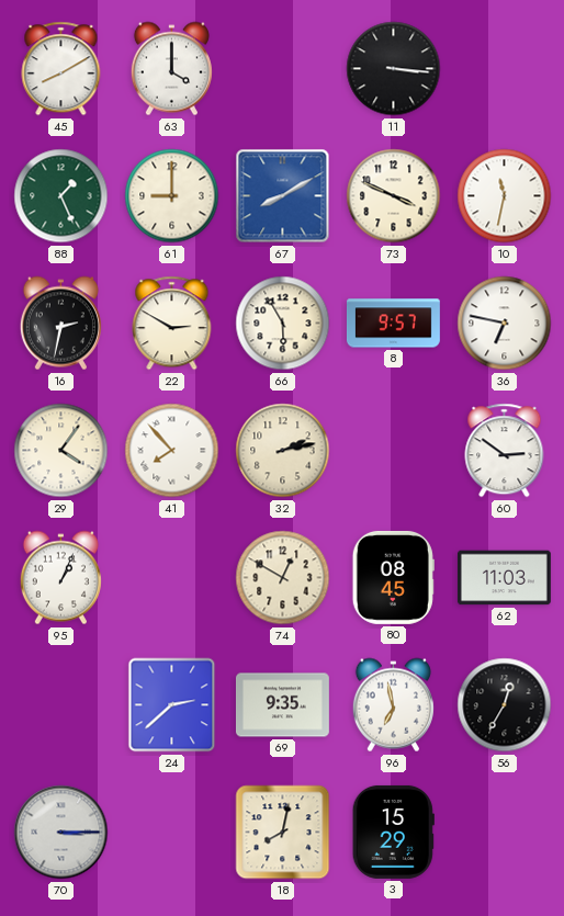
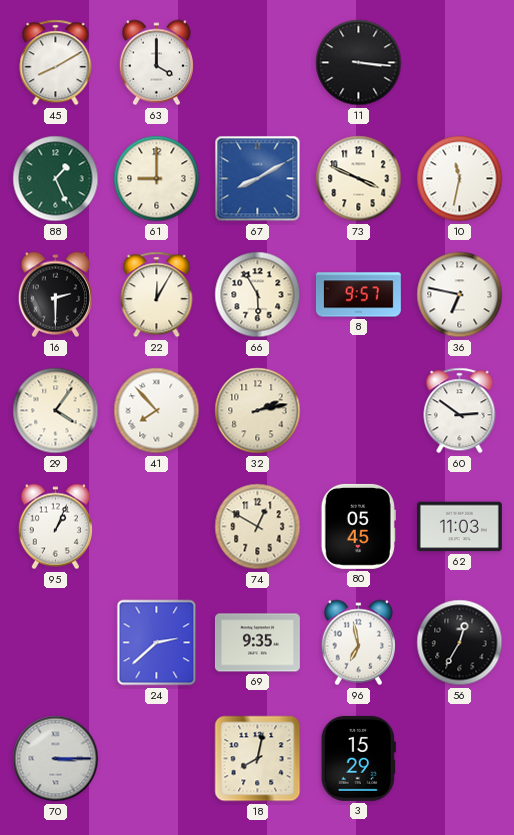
16: 2:32 -> 2:30
22: 2:50 -> 12:05
80: 08:45 -> 05:45
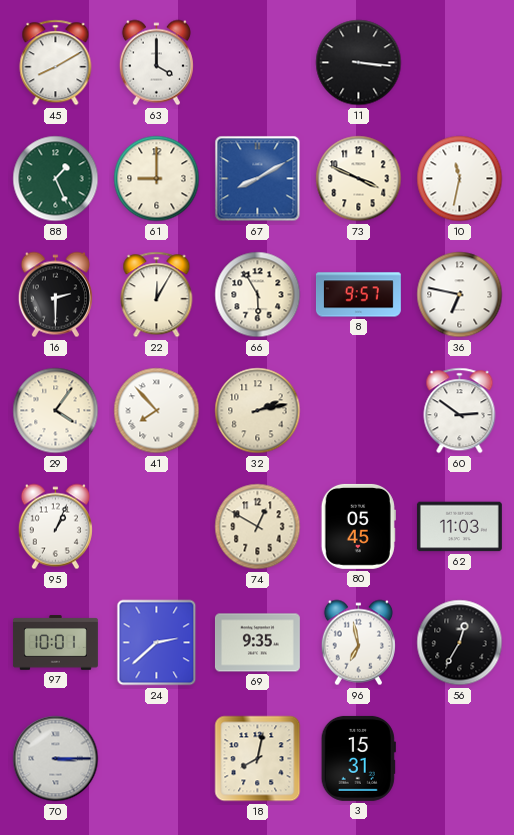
97: none -> 10:01
3: 15:29 -> 15:31
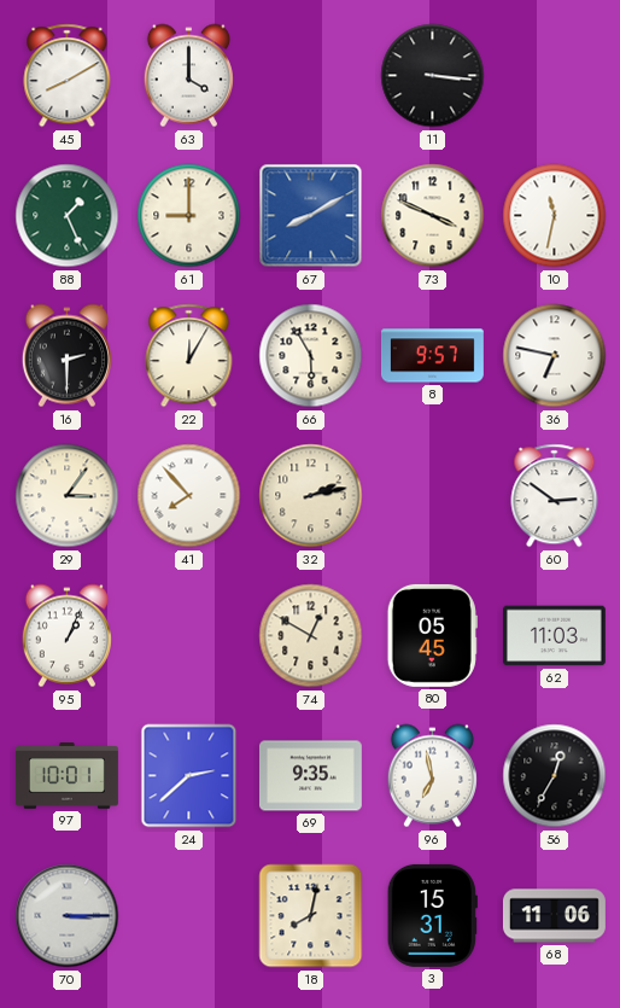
29: 4:06 -> 3:06
68: none -> 11:06
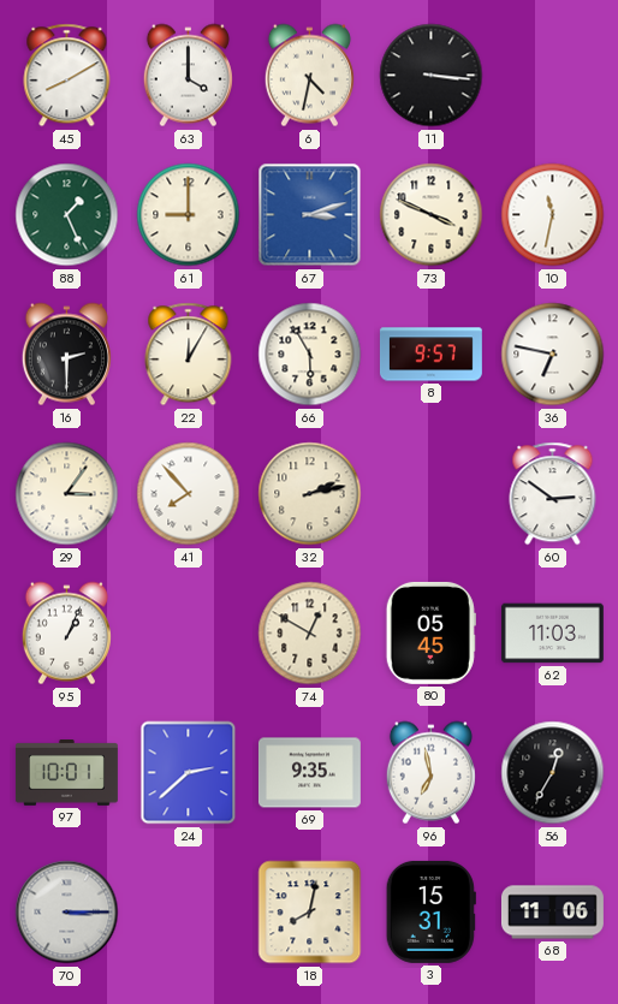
6: none -> 4:32
67: 8:10 -> 3:12
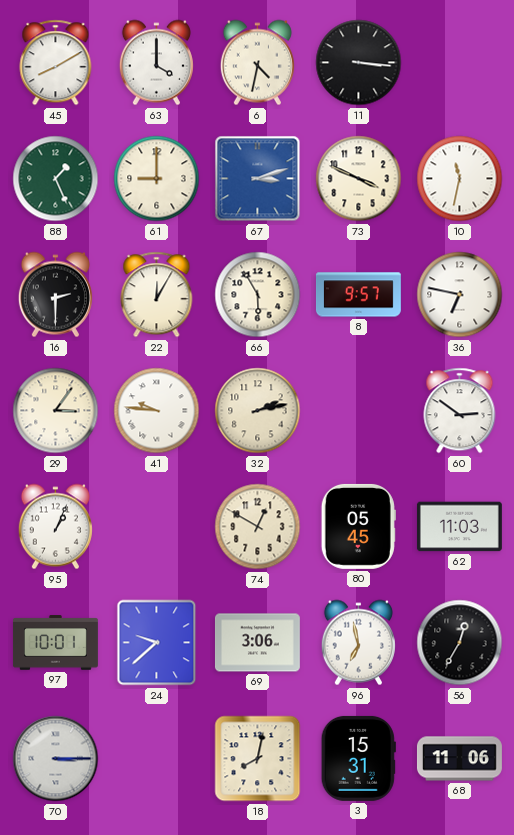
41: 7:53 -> 9:46
24: 2:38 -> 9:38
69: 9:35 -> 3:06
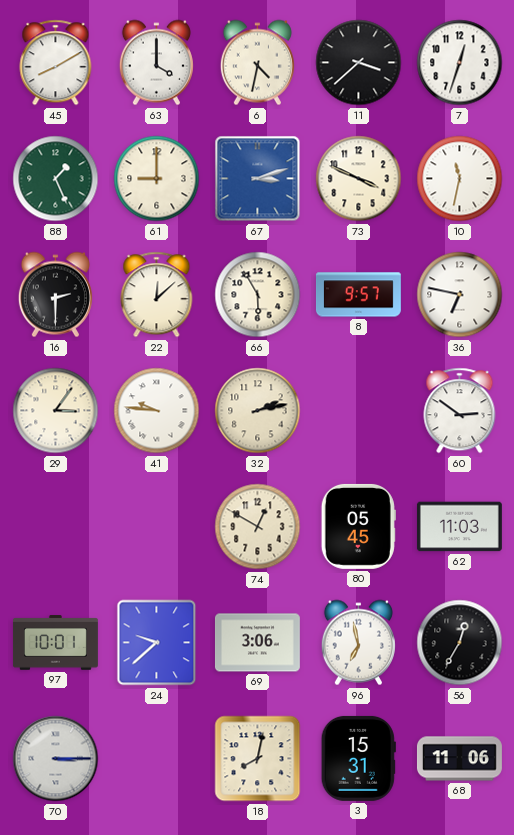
11: 3:16 -> 3:38
7: none -> 12:33
22: 12:05 -> 12:08
95: 1:04 -> none
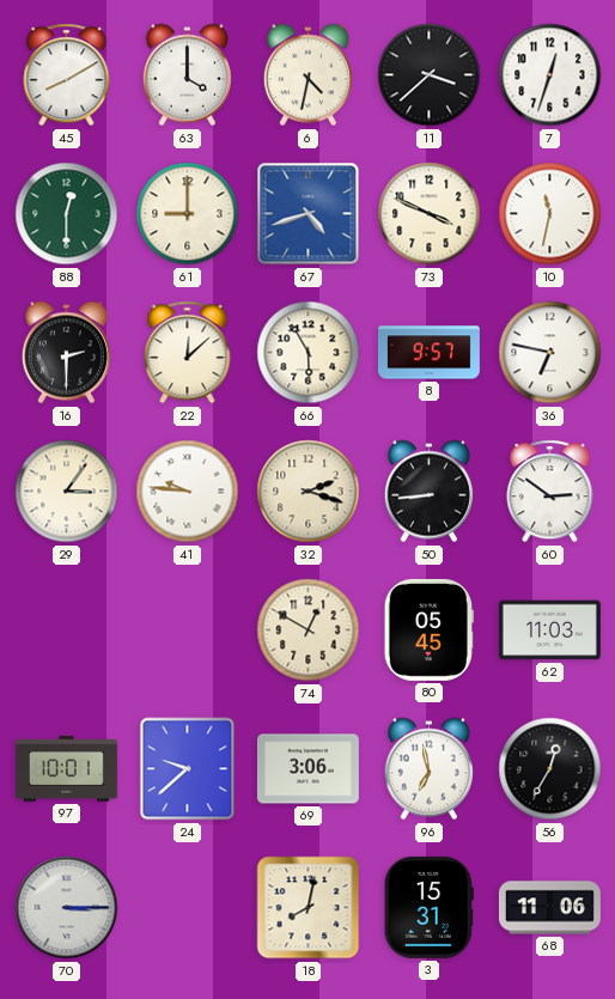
88: 1:26 -> 12:30
67: 3:12 -> 4:42
32: 2:13 -> 2:18
50: none -> 8:44
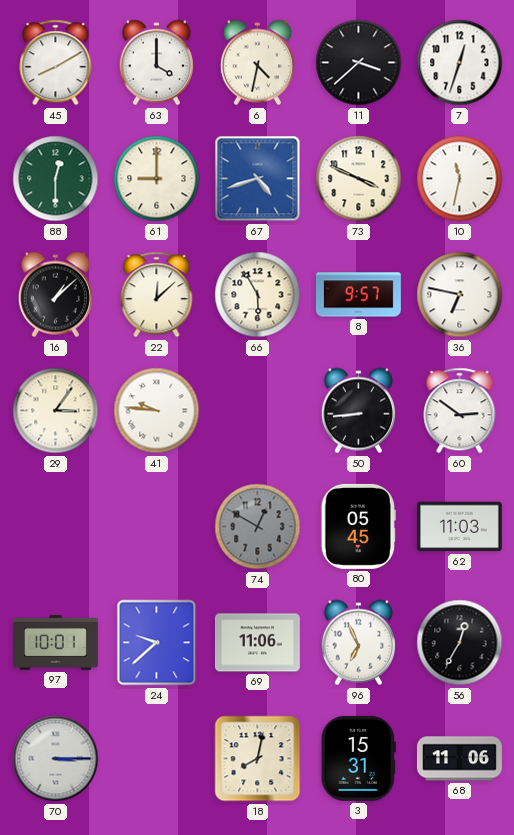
16: 2:30 -> 1:08
32: 2:18 -> none
74 dial: cream -> grey
69: 3:06 -> 11:06
96: 6:58 -> 6:56
